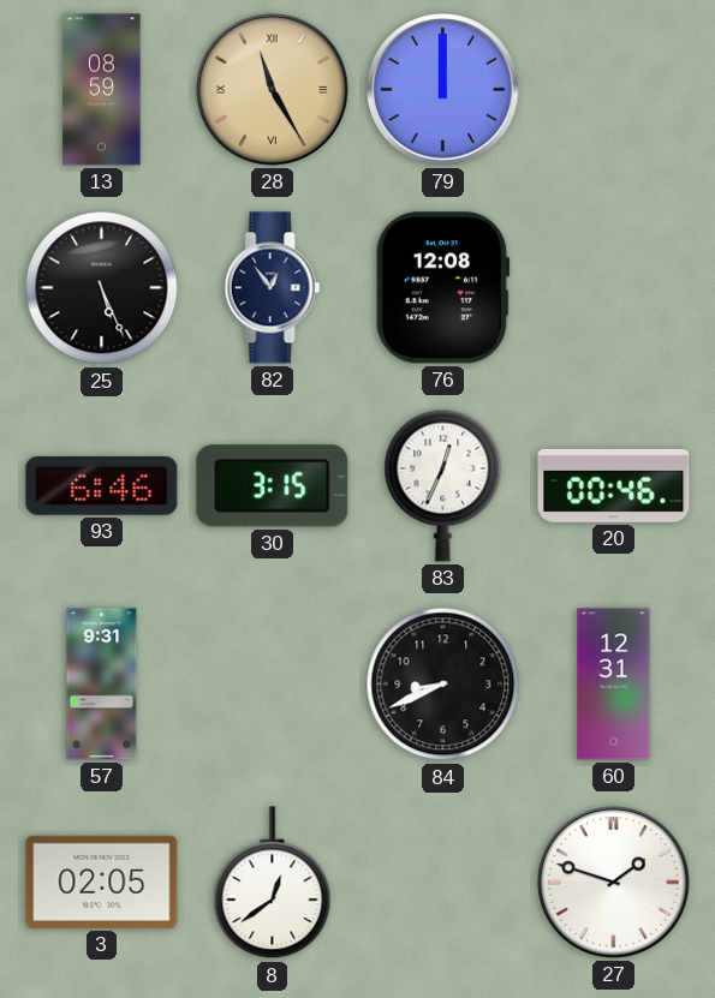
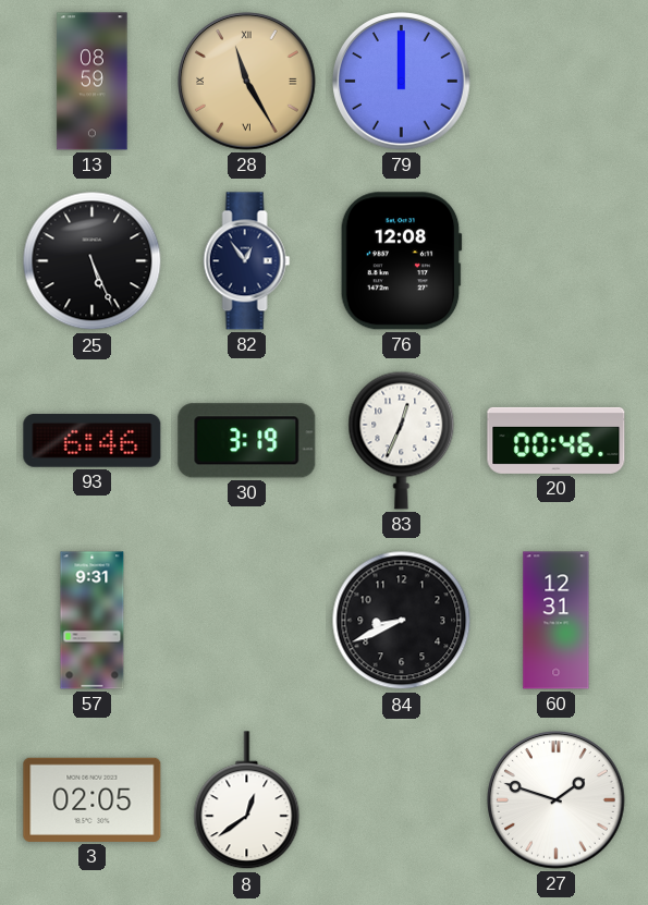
30: 3:15 -> 3:19
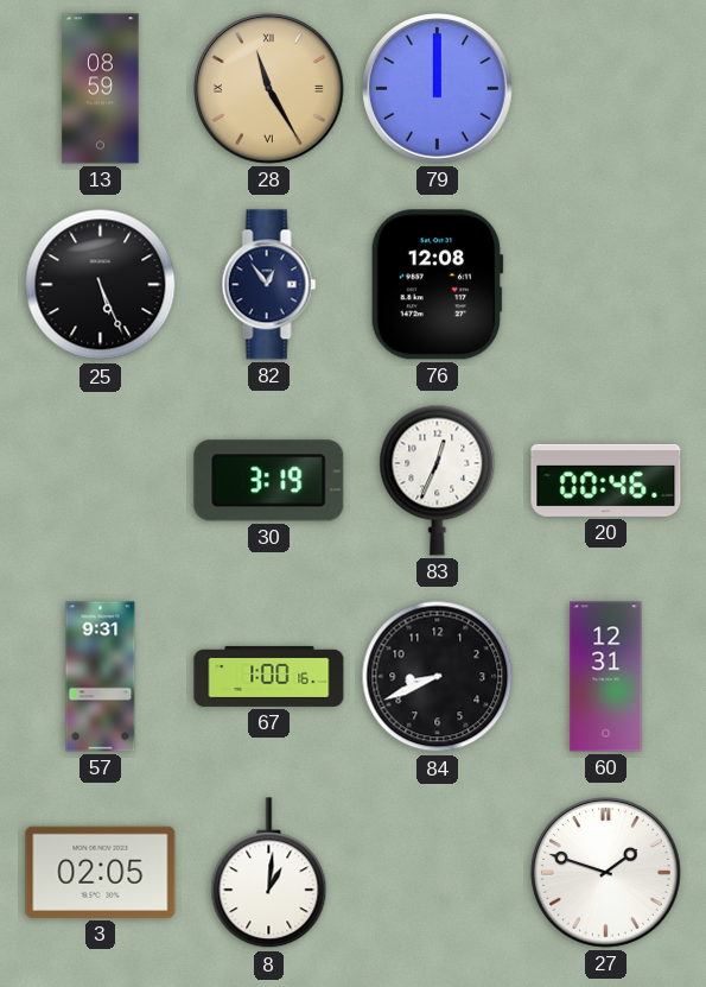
93: 6:46 -> none
67: none -> 1:00
8: 12:39 -> 1:01
